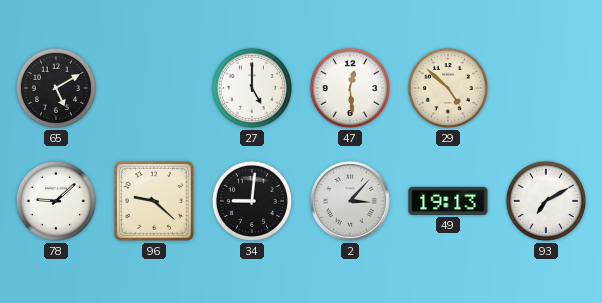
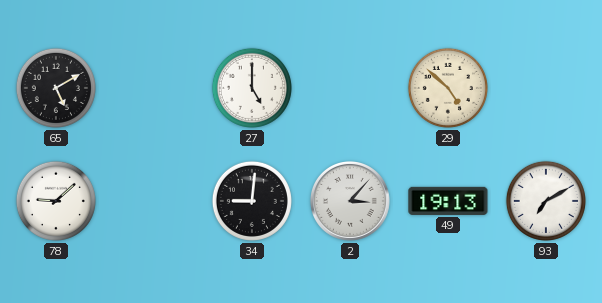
47: 12:29 -> none
96: 9:22 -> none
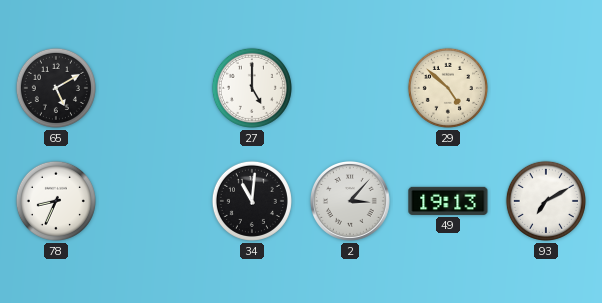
78: 9:08 -> 8:34
34: 9:01 -> 11:01
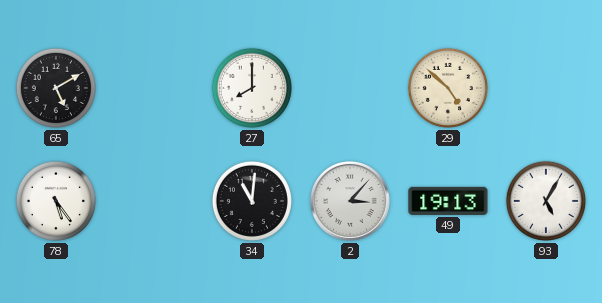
27: 5:00 -> 8:00
78: 8:34 -> 5:24
93: 7:10 -> 5:05
